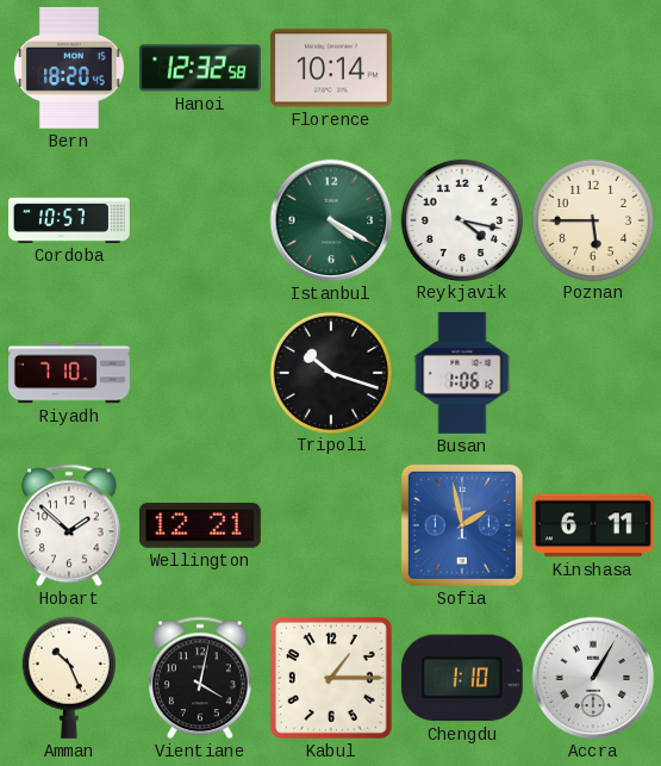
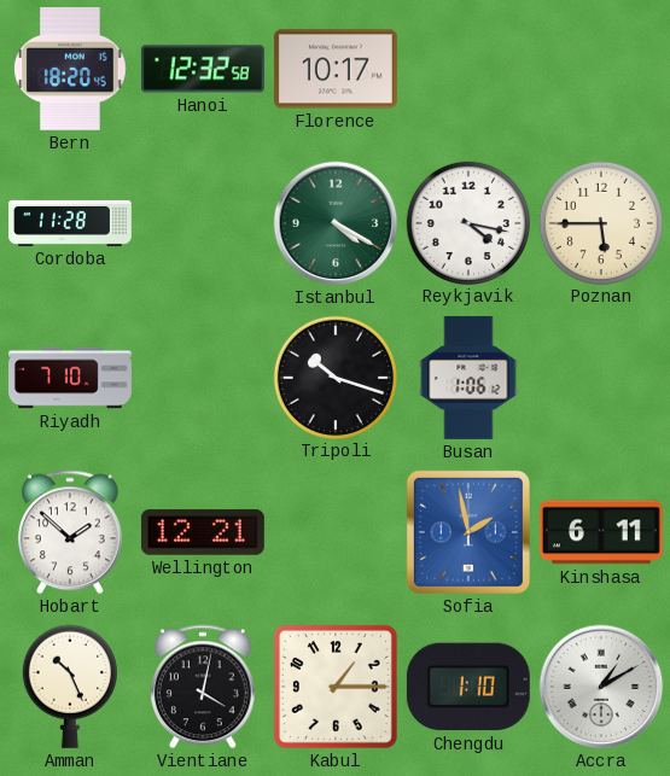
Florence: 10:14 -> 10:17
Cordoba: 10:57 -> 11:28
Accra: 1:05 -> 1:10
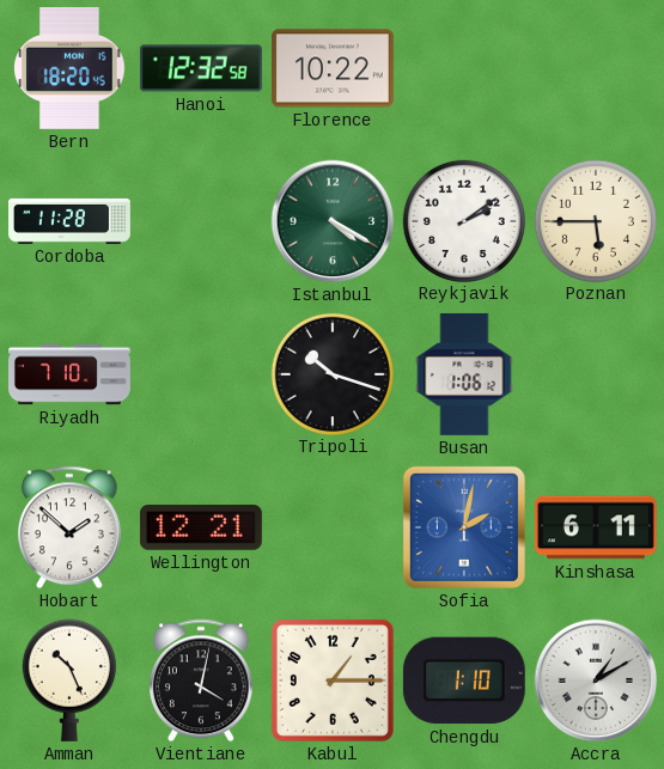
Florence: 10:17 -> 10:22
Reykjavik: 4:17 -> 2:09
Sofia: 1:58 -> 2:02
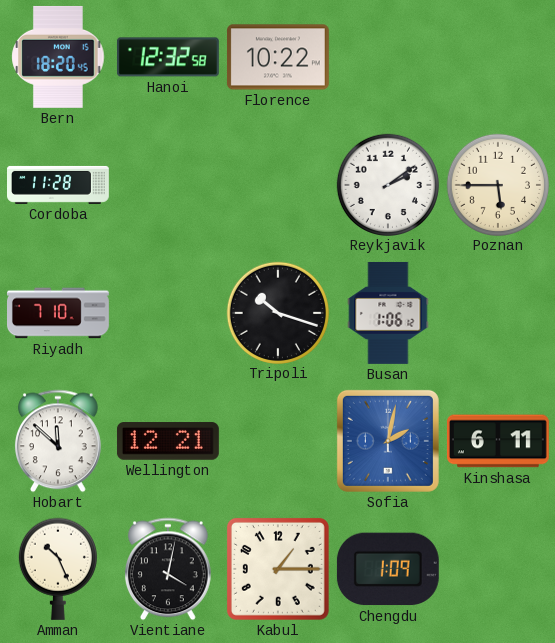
Istanbul: 4:20 -> none
Hobart: 1:52 -> 11:52
Chengdu: 1:10 -> 1:09
Accra: 1:10 -> none
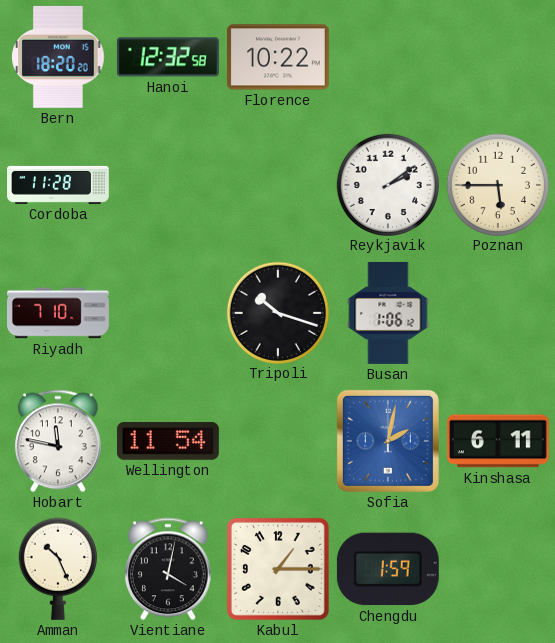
Bern: 18:20:45 -> 18:20:20
Hobart: 11:52 -> 11:47
Wellington: 12:21 -> 11:54
Chengdu: 1:09 -> 1:59
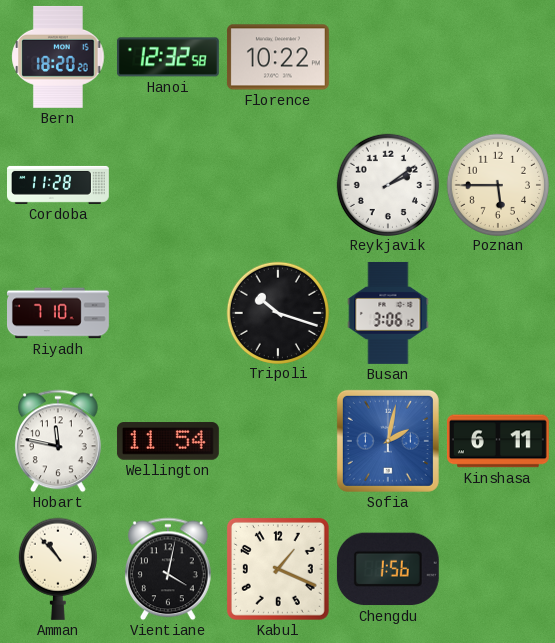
Busan: 1:06 -> 3:06
Amman: 10:26 -> 10:53
Kabul: 1:15 -> 1:19
Chengdu: 1:59 -> 1:56
